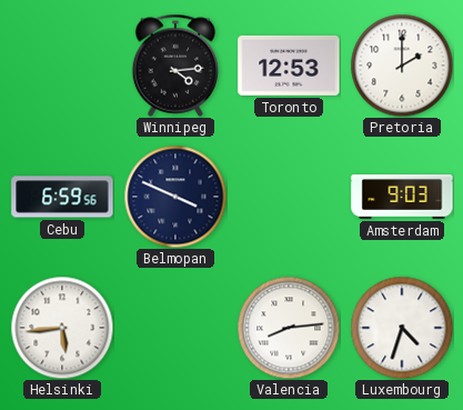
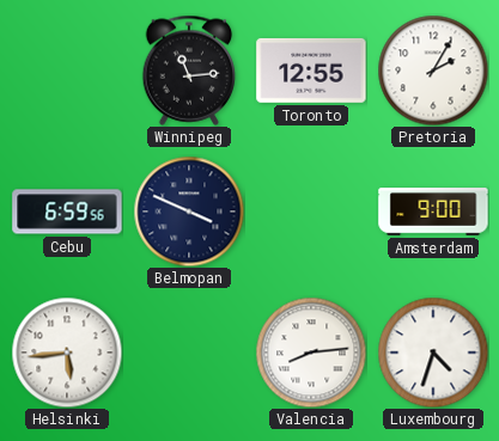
Winnipeg: 4:14 -> 11:14
Toronto: 12:53 -> 12:55
Pretoria: 2:00 -> 2:05
Amsterdam: 9:03 -> 9:00
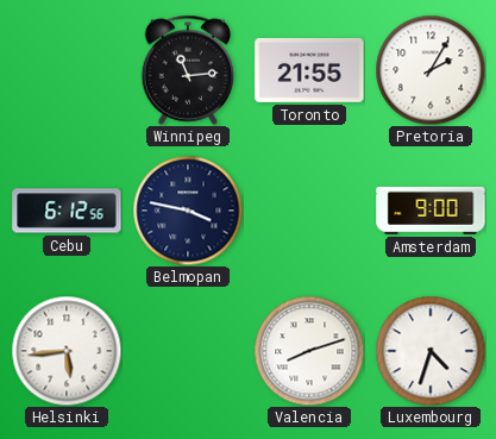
Toronto: 12:55 -> 21:55
Cebu: 6:59 -> 6:12
Belmopan: 3:49 -> 3:47
Valencia: 8:14 -> 8:12
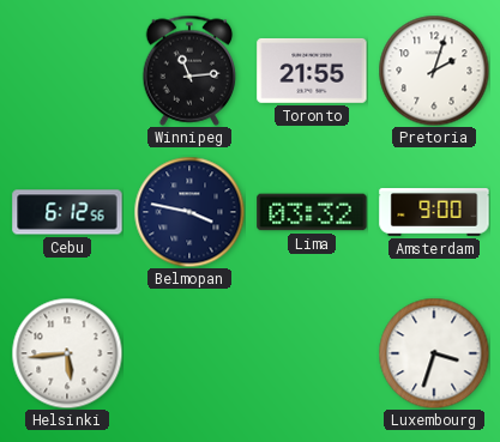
Pretoria: 2:05 -> 2:03
Lima: none -> 03:32
Valencia: 8:12 -> none
Luxembourg: 4:33 -> 3:33
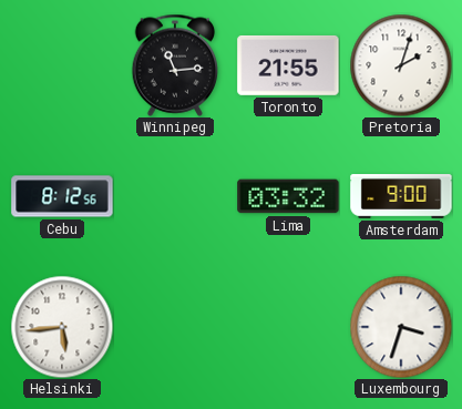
Cebu: 6:12 -> 8:12
Belmopan: 3:47 -> none
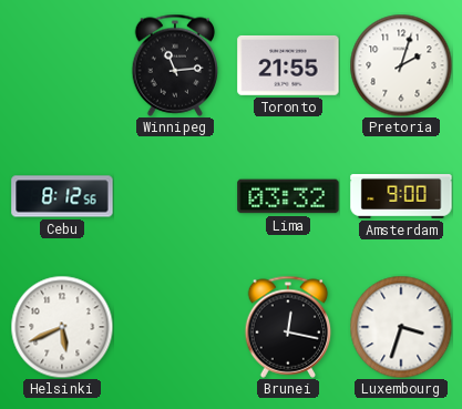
Helsinki: 5:44 -> 5:41
Brunei: none -> 12:17
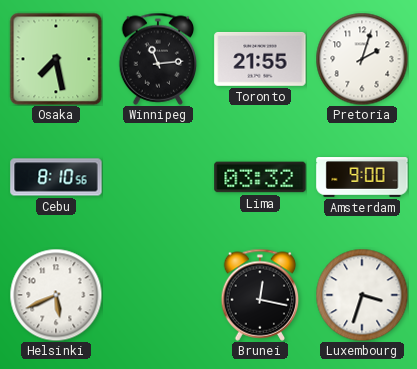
Osaka: none -> 7:28
Cebu: 8:12 -> 8:10
